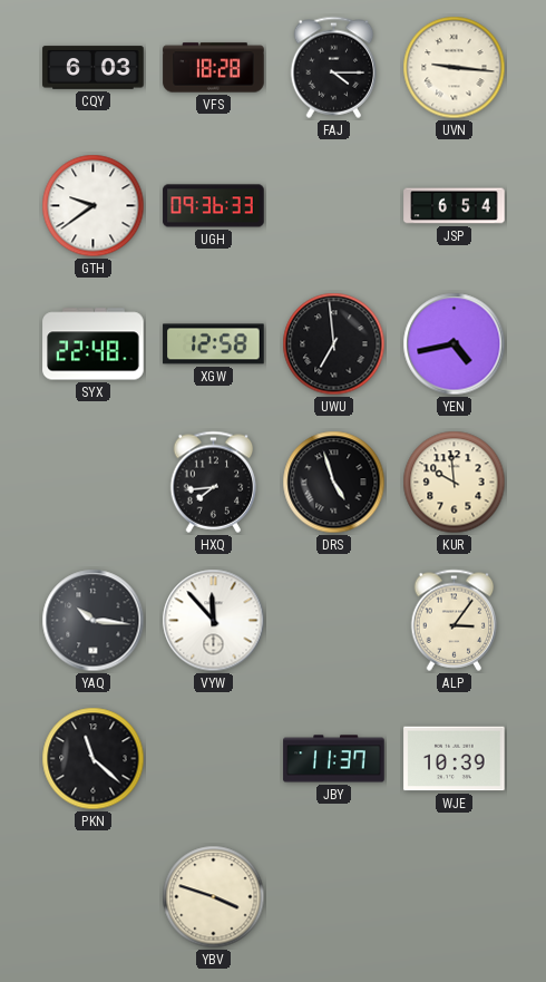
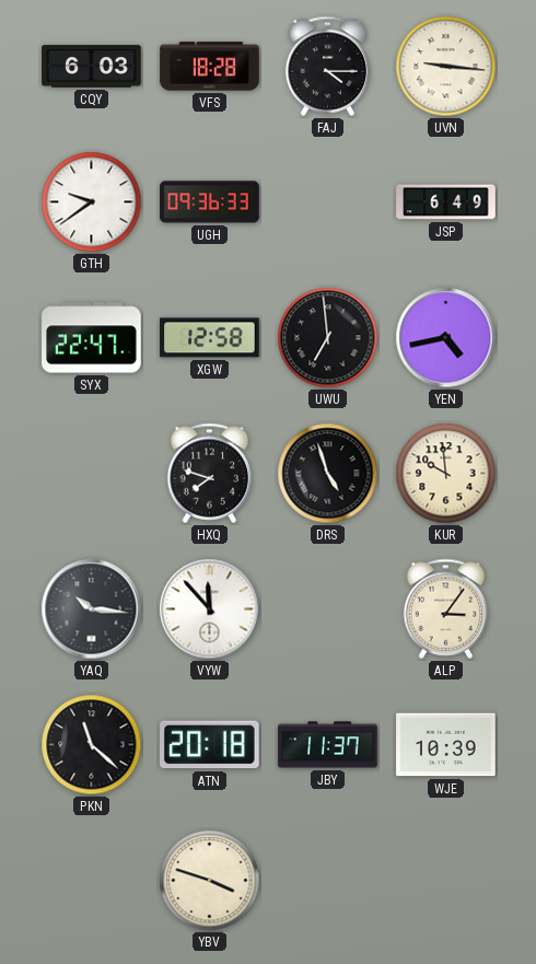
JSP: 6:54 -> 6:49
SYX: 22:48 -> 22:47
HXQ: 7:44 -> 7:48
ATN: none -> 20:18
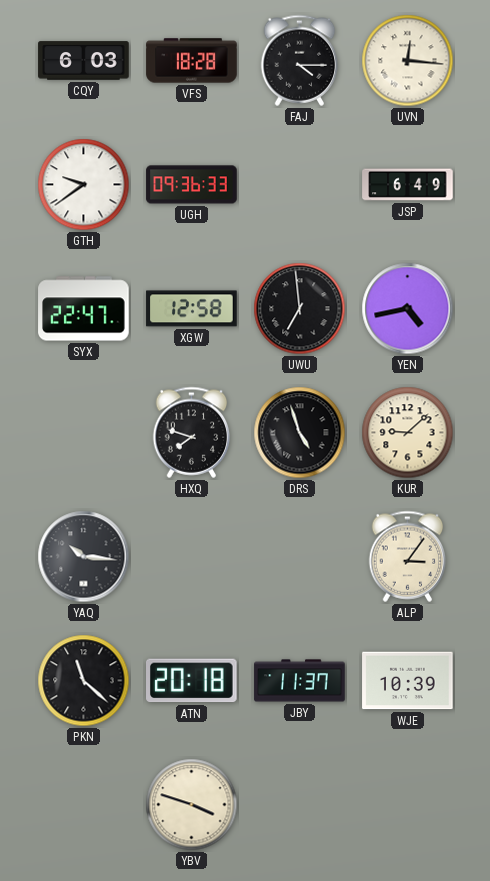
UVN: 9:16 -> 12:16
KUR: 9:59 -> 9:08
VYW: 11:53 -> none
